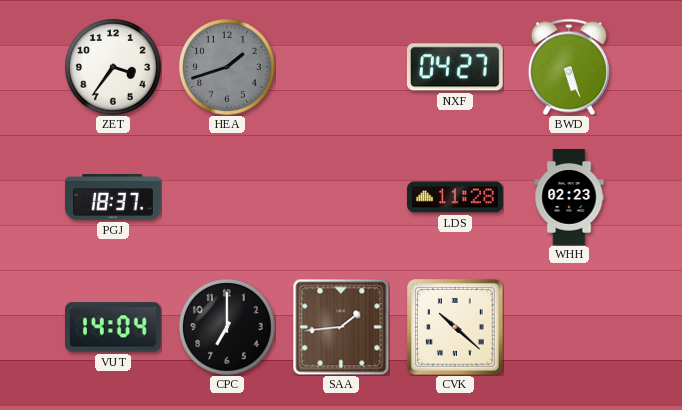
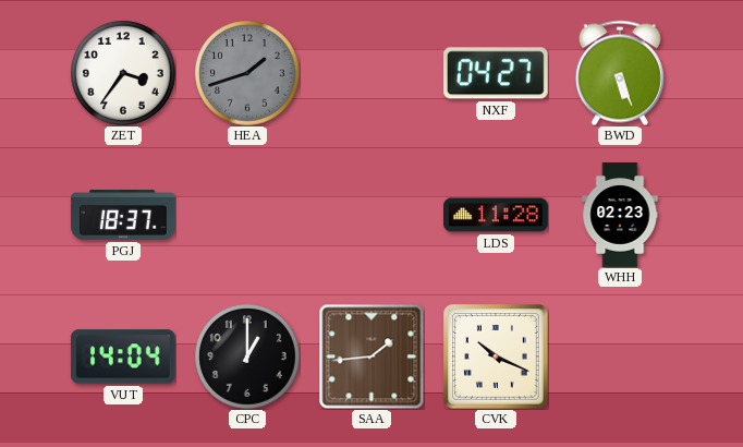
CPC: 7:00 -> 1:00
CVK: 10:22 -> 10:19
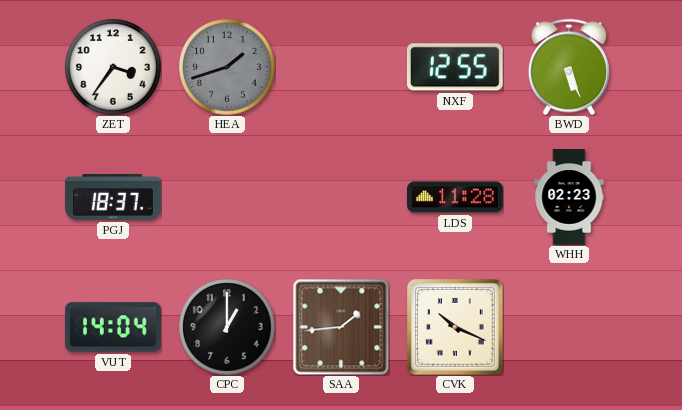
NXF: 04:27 -> 12:55
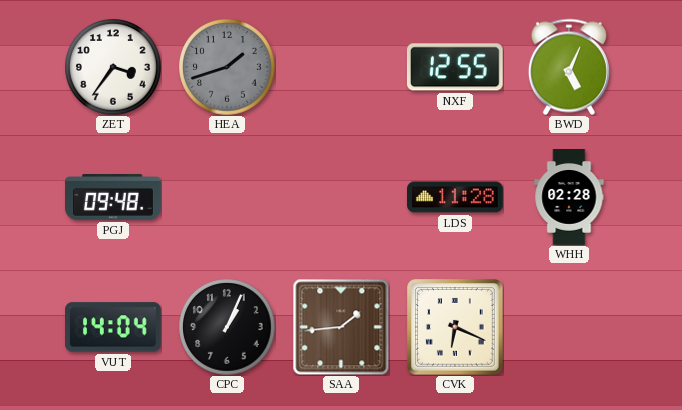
BWD: 5:26 -> 5:04
PGJ: 18:37 -> 09:48
WHH: 02:23 -> 02:28
CPC: 1:00 -> 1:04
CVK: 10:19 -> 6:19
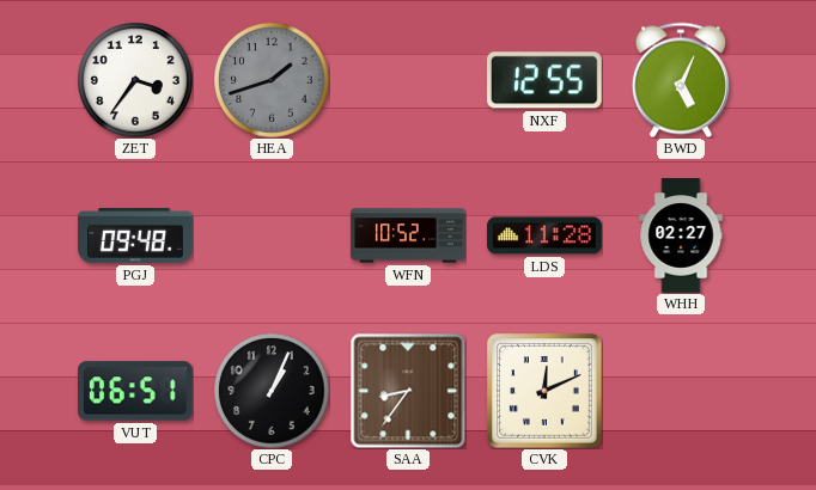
WFN: none -> 10:52
WHH: 02:28 -> 02:27
VUT: 14:04 -> 06:51
SAA: 1:44 -> 8:36
CVK: 6:19 -> 12:11
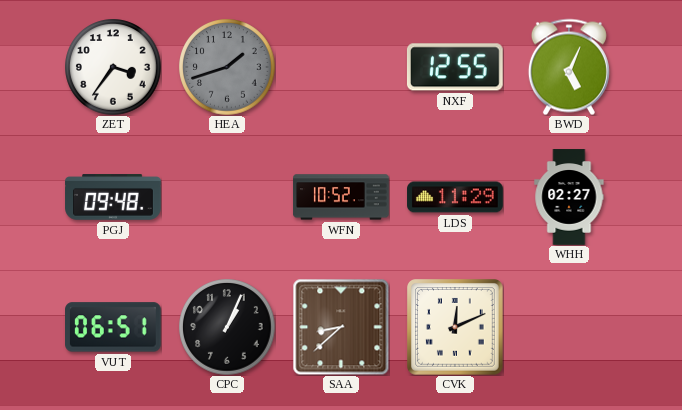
LDS: 11:28 -> 11:29
SAA: 8:36 -> 8:38
